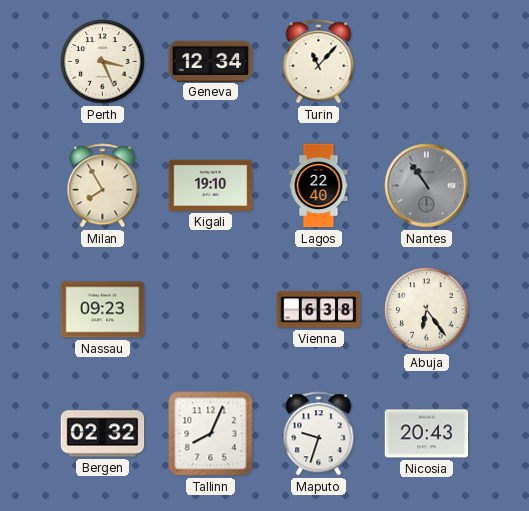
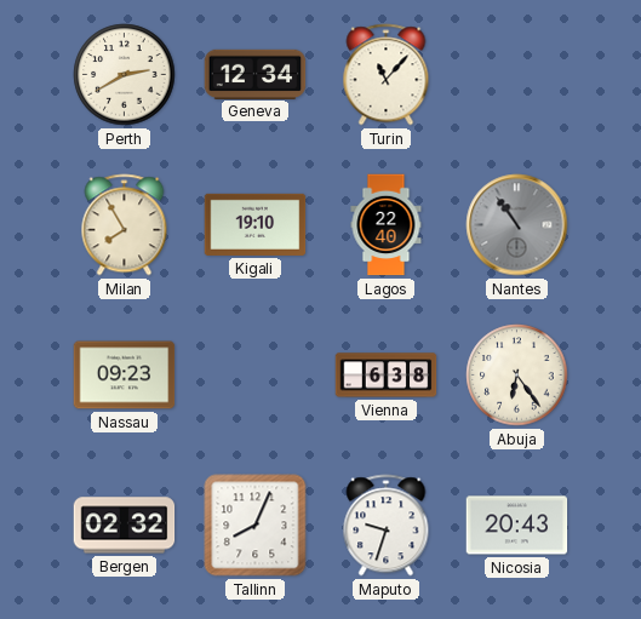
Perth: 3:26 -> 2:40
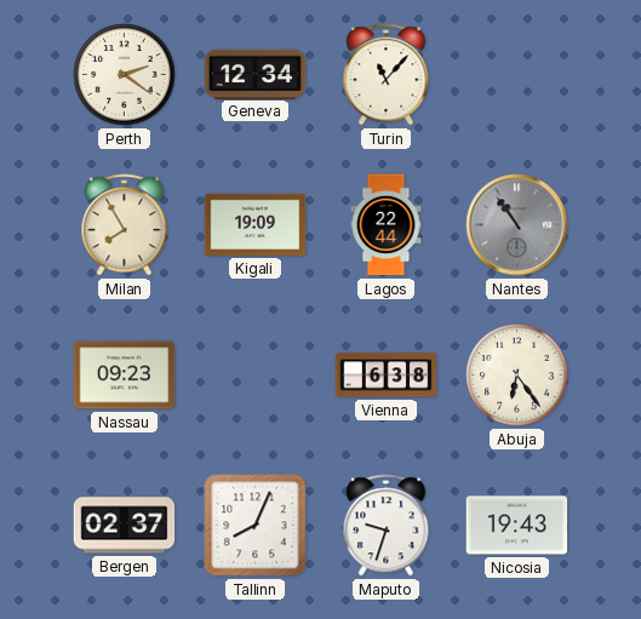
Perth: 2:40 -> 2:21
Kigali: 19:10 -> 19:09
Lagos: 22:40 -> 22:44
Bergen: 02:32 -> 02:37
Nicosia: 20:43 -> 19:43
